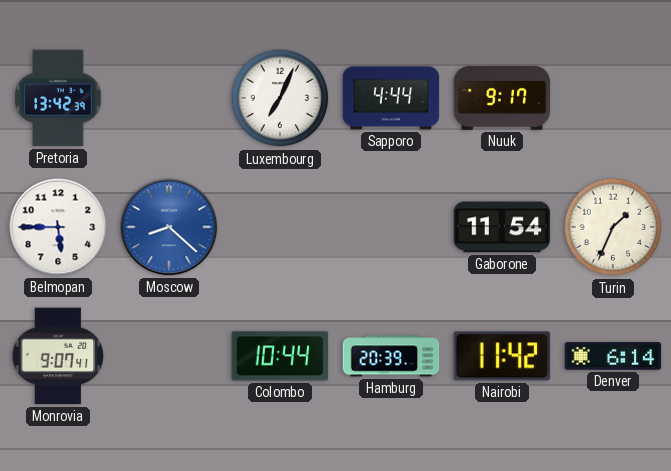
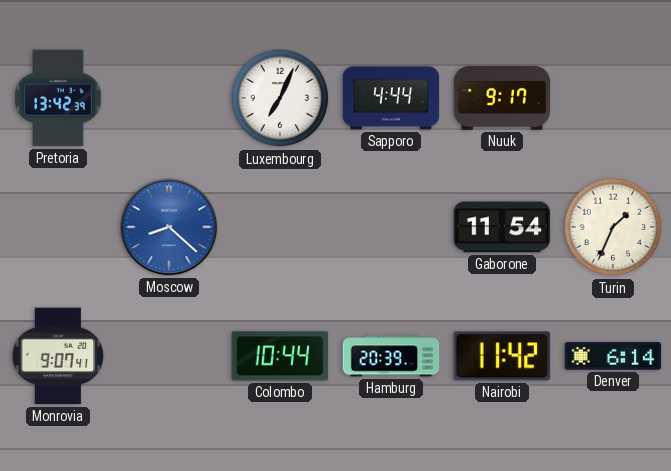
Belmopan: 5:45 -> none
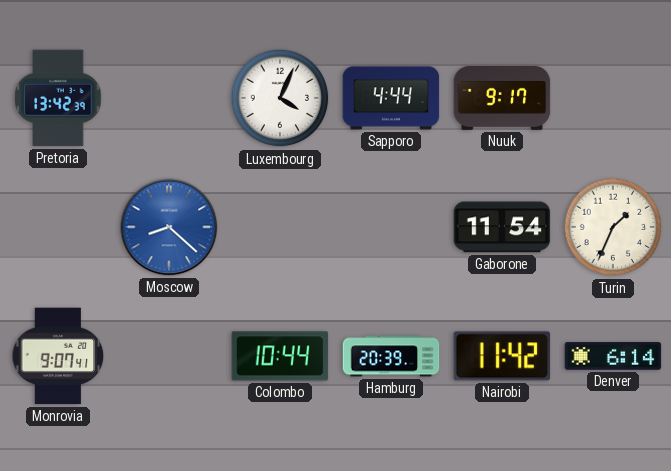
Luxembourg: 7:04 -> 4:04
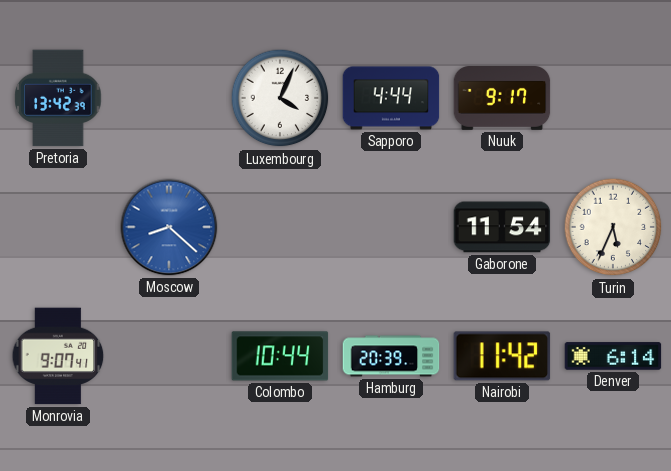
Turin: 1:34 -> 5:34
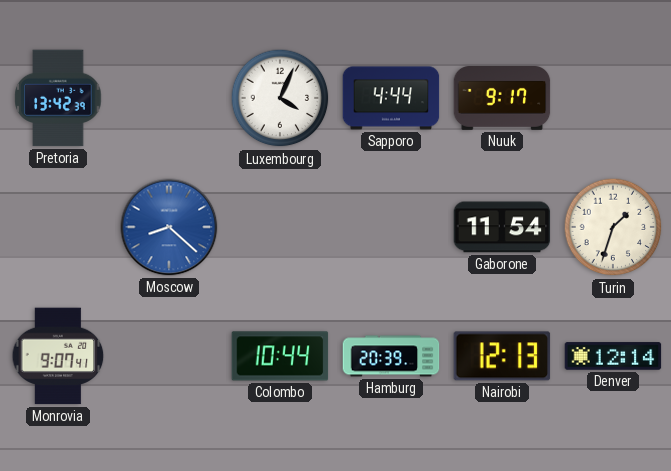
Turin: 5:34 -> 1:33
Nairobi: 11:42 -> 12:13
Denver: 6:14 -> 12:14
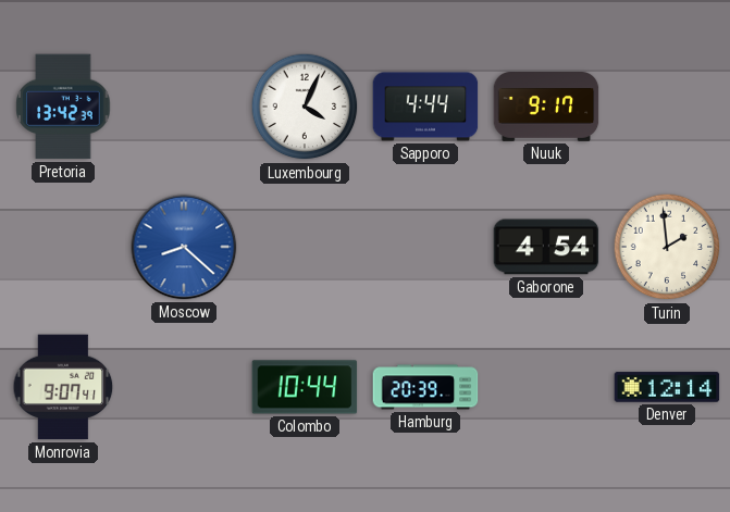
Gaborone: 11:54 -> 4:54
Turin: 1:33 -> 1:59
Nairobi: 12:13 -> none
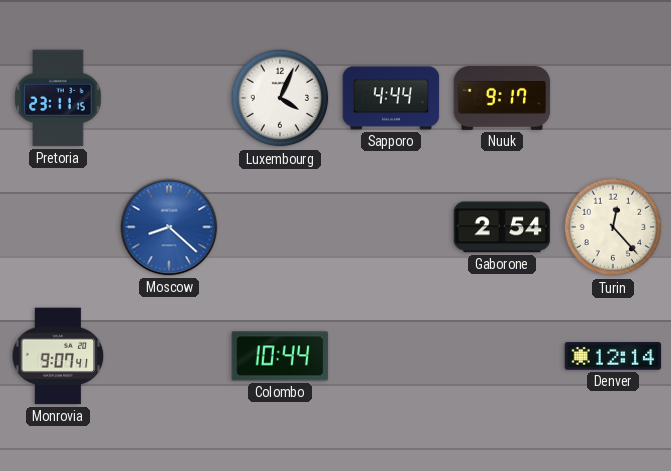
Pretoria: 13:42 -> 23:11
Gaborone: 4:54 -> 2:54
Turin: 1:59 -> 12:23
Hamburg: 20:39 -> none
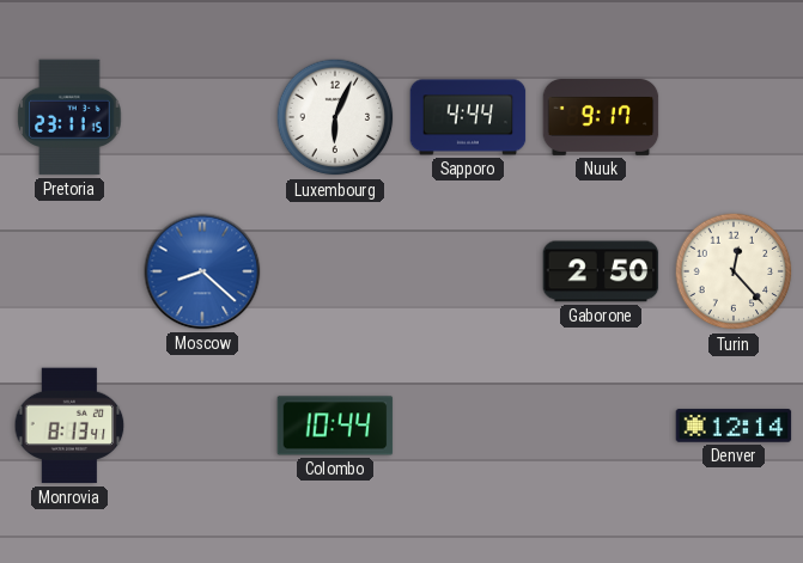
Luxembourg: 4:04 -> 6:04
Gaborone: 2:54 -> 2:50
Monrovia: 9:07 -> 8:13
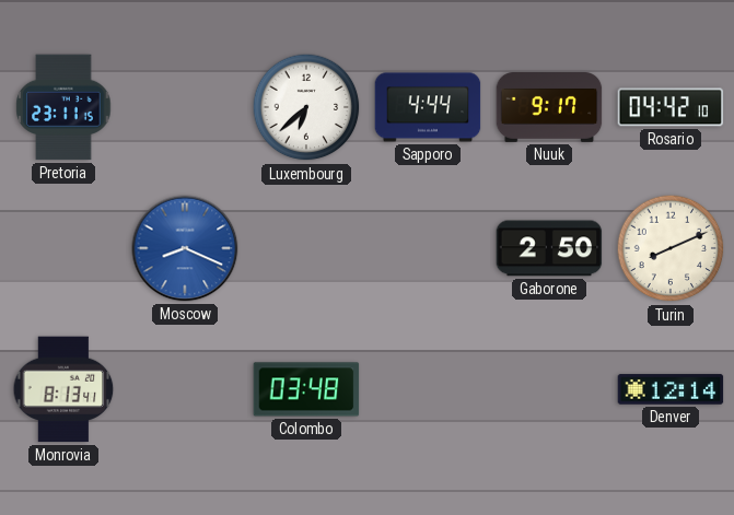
Luxembourg: 6:04 -> 6:38
Rosario: none -> 04:42
Moscow: 8:22 -> 8:19
Turin: 12:23 -> 8:11
Colombo: 10:44 -> 03:48
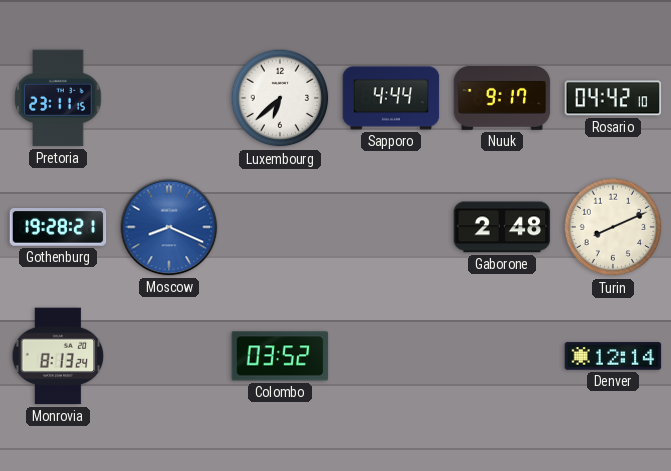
Gothenburg: none -> 19:28
Gaborone: 2:50 -> 2:48
Monrovia: 8:13:41 -> 8:13:24
Colombo: 03:48 -> 03:52
